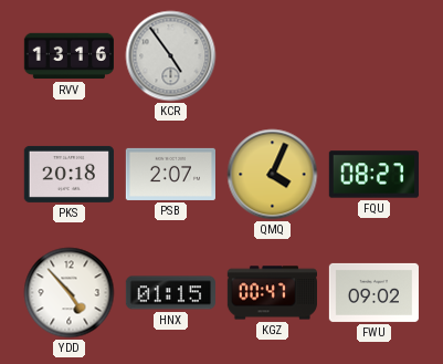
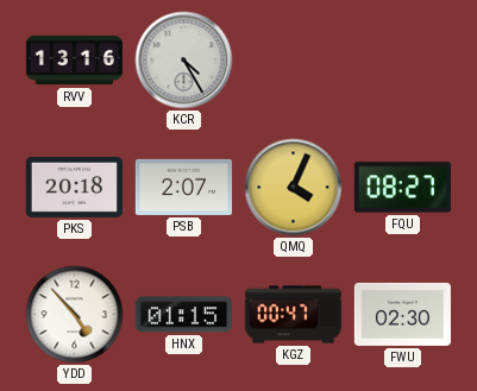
KCR: 4:54 -> 4:25
FWU: 09:02 -> 02:30
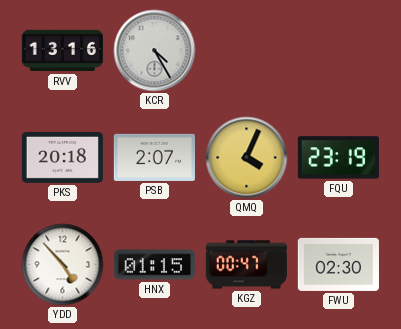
FQU: 08:27 -> 23:19
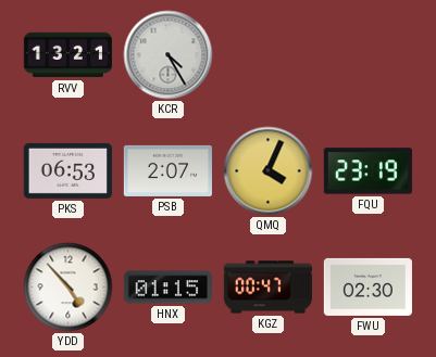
RVV: 13:16 -> 13:21
PKS: 20:18 -> 06:53
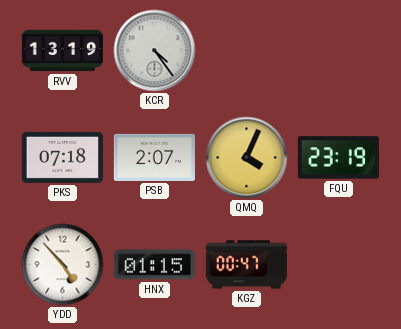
RVV: 13:21 -> 13:19
KCR: 4:25 -> 4:24
PKS: 06:53 -> 07:18
FWU: 02:30 -> none
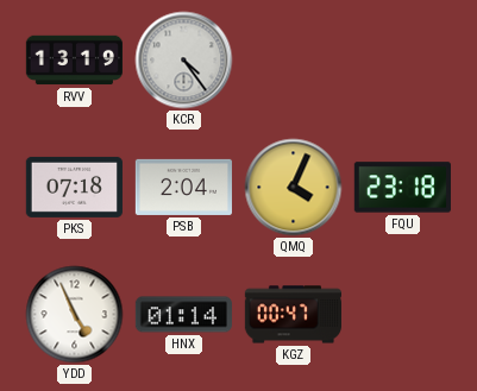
PSB: 2:07 -> 2:04
FQU: 23:19 -> 23:18
YDD: 4:53 -> 4:56
HNX: 01:15 -> 01:14
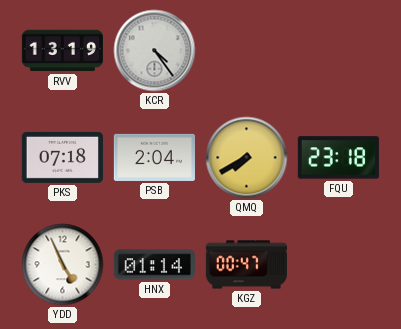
QMQ: 4:04 -> 7:40
